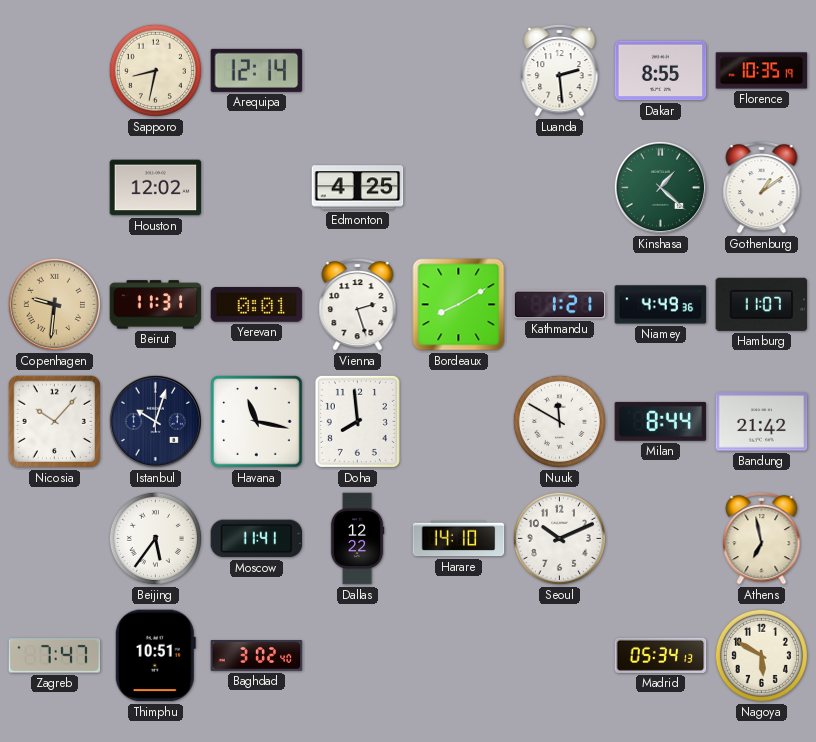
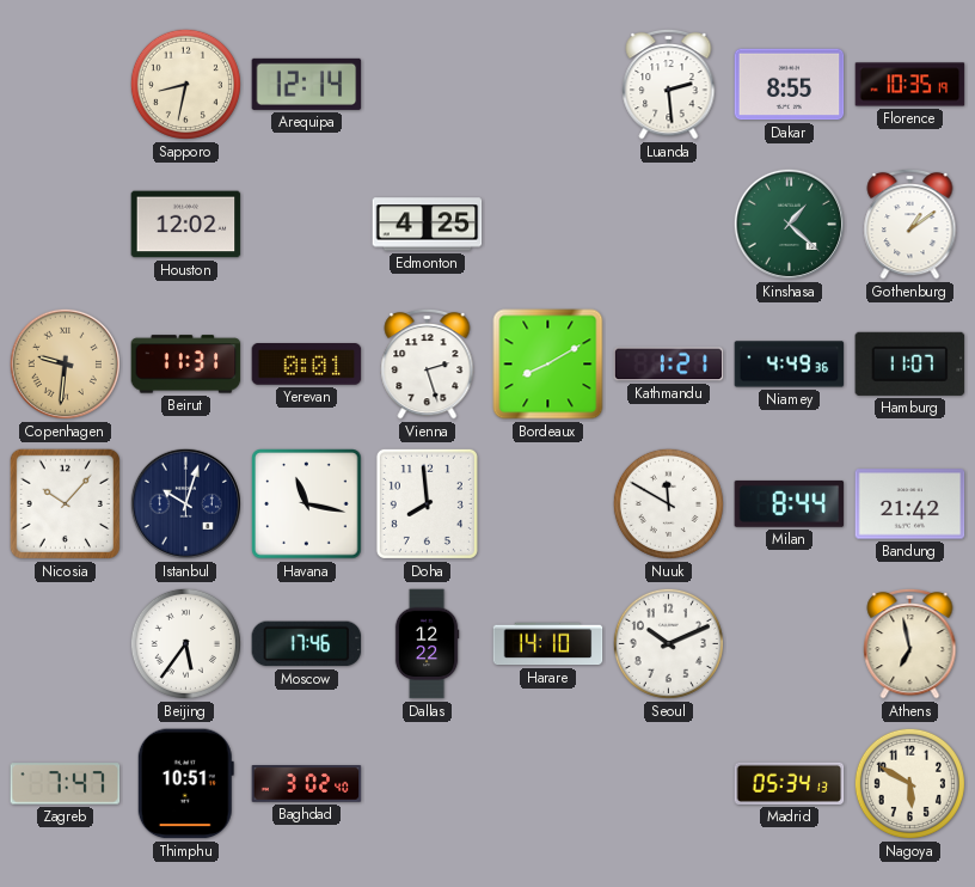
Moscow: 11:41 -> 17:46
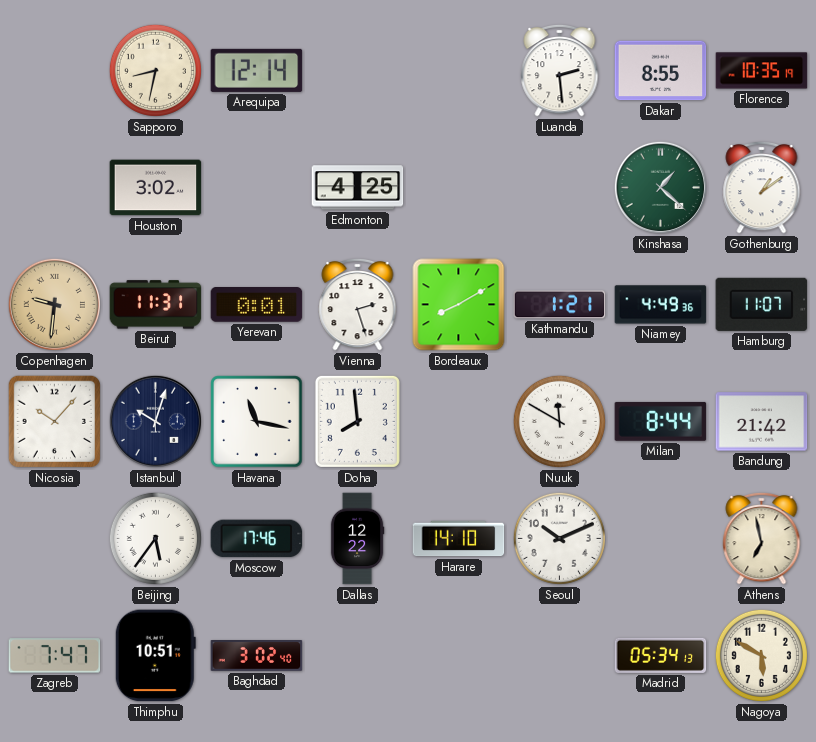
Houston: 12:02 -> 3:02
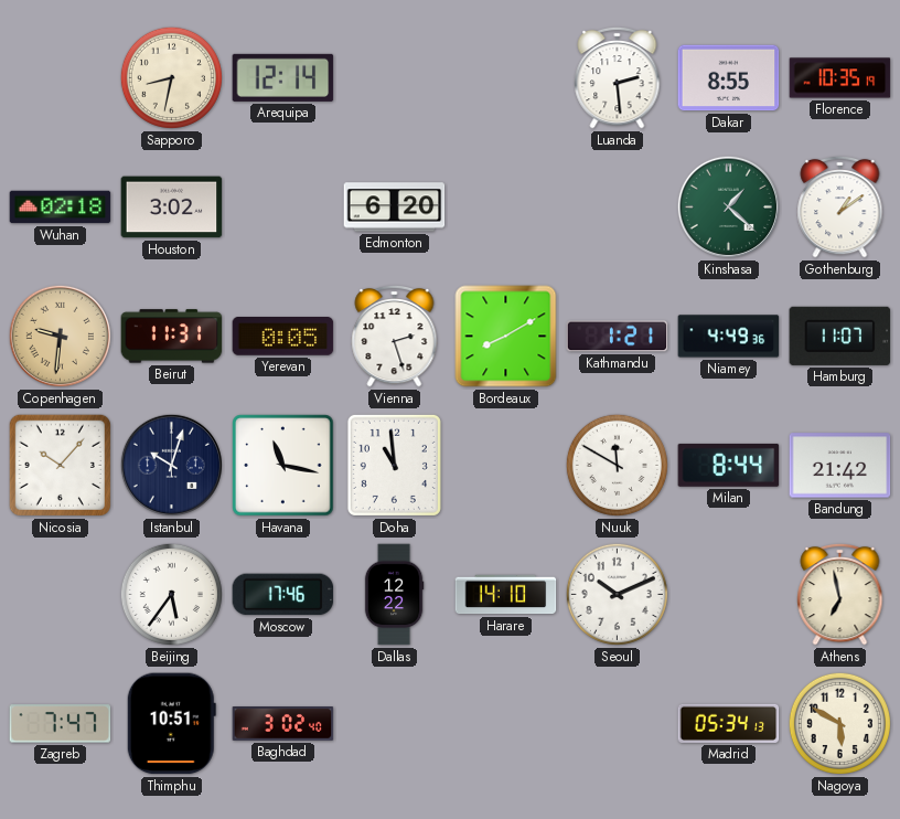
Wuhan: none -> 02:18
Edmonton: 4:25 -> 6:20
Yerevan: 0:01 -> 0:05
Doha: 7:59 -> 10:59
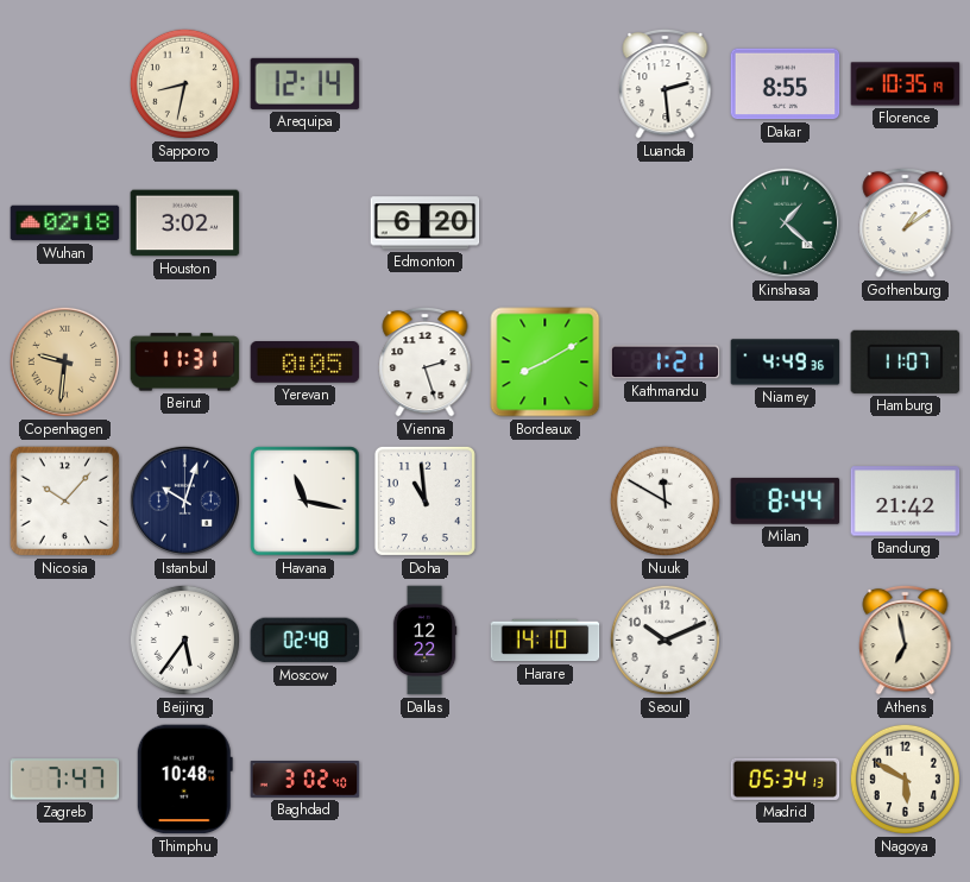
Moscow: 17:46 -> 02:48
Thimphu: 10:51 -> 10:48
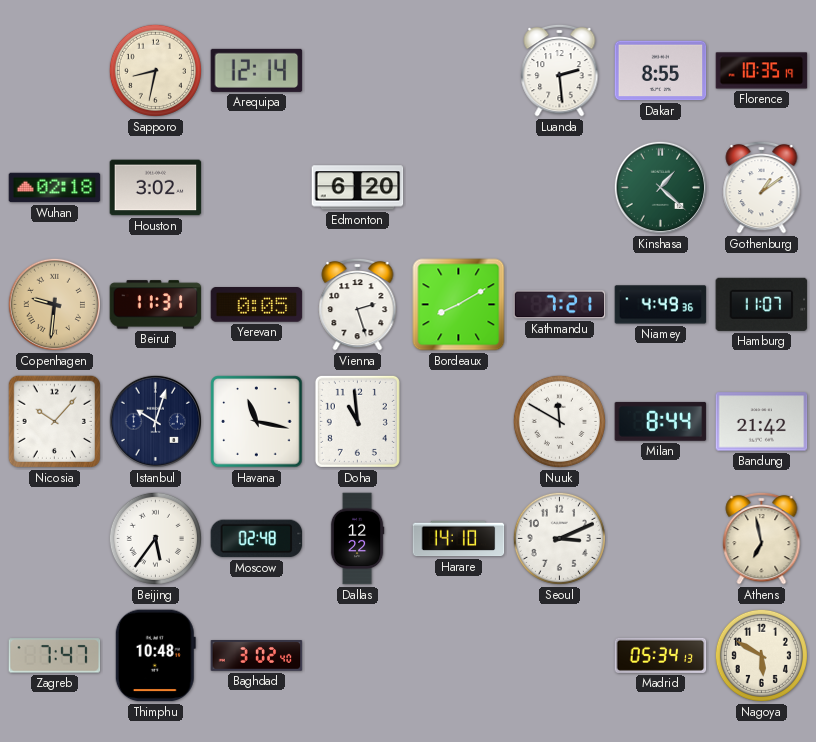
Kathmandu: 1:21 -> 7:21
Seoul: 10:11 -> 3:11
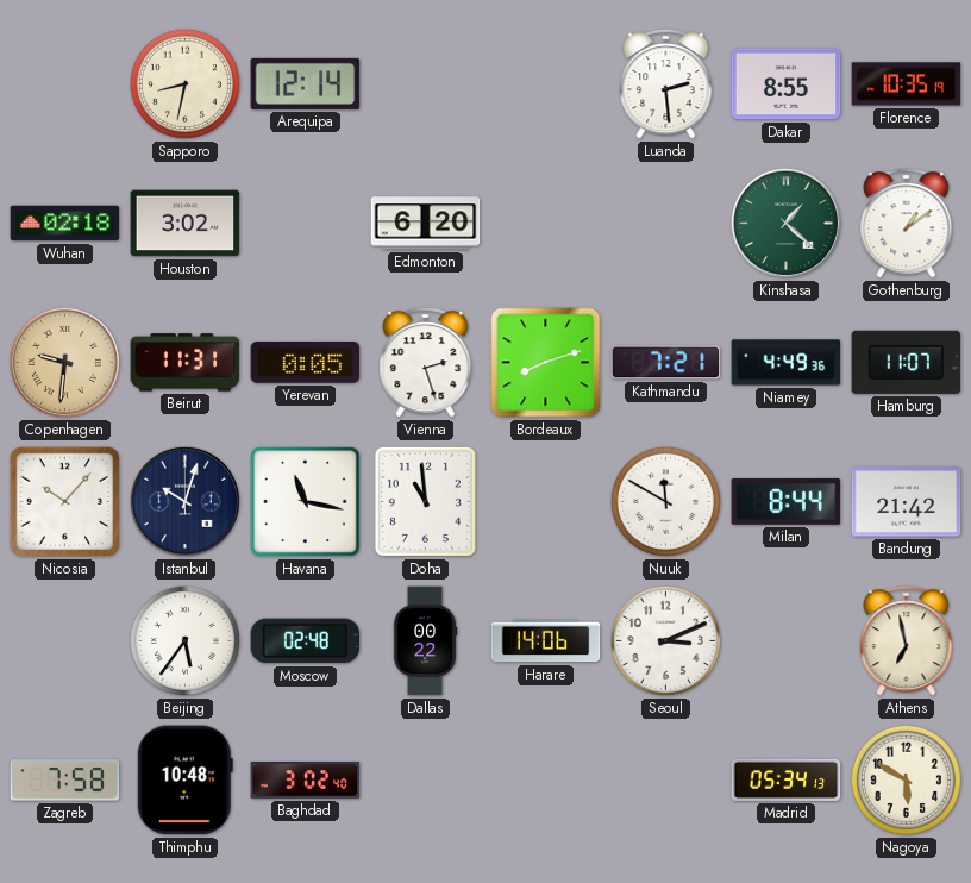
Bordeaux: 8:10 -> 8:12
Dallas: 12:22 -> 00:22
Harare: 14:10 -> 14:06
Zagreb: 7:47 -> 7:58
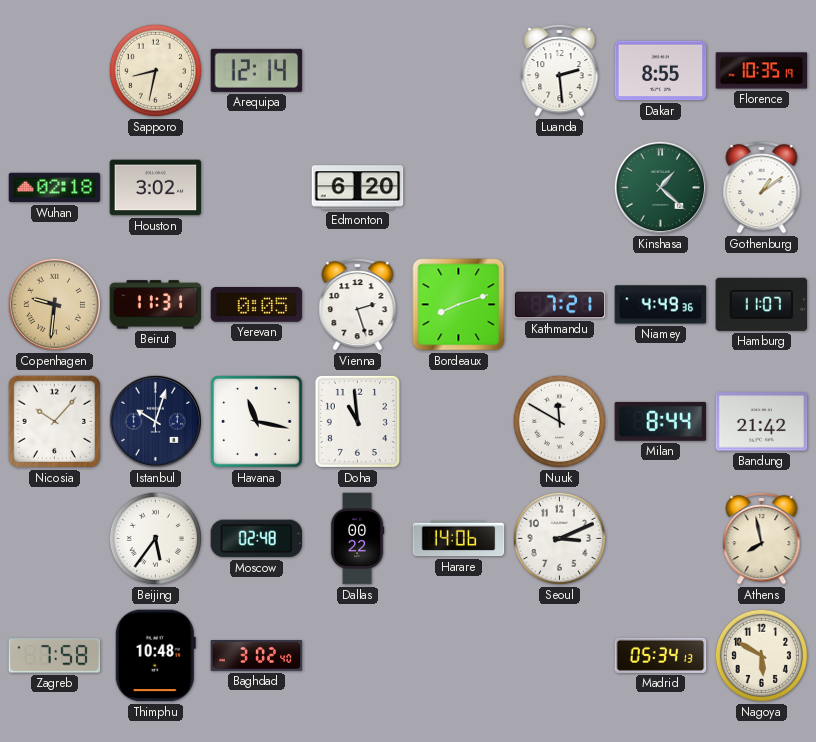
Athens: 6:58 -> 7:58
